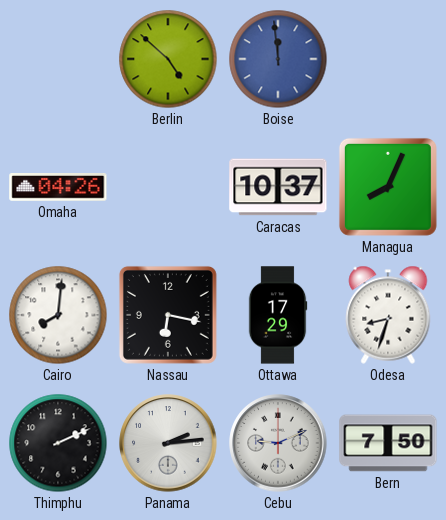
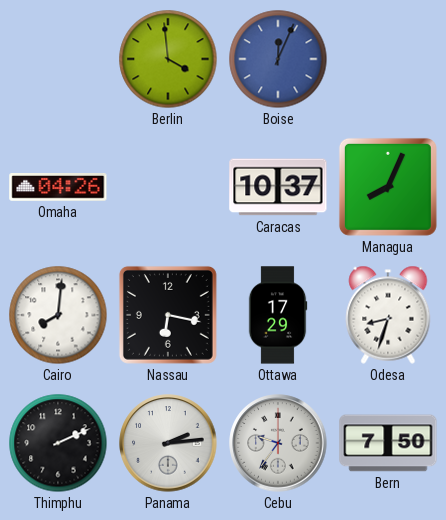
Berlin: 4:52 -> 3:59
Boise: 11:59 -> 12:04
Cebu: 9:11 -> 9:36
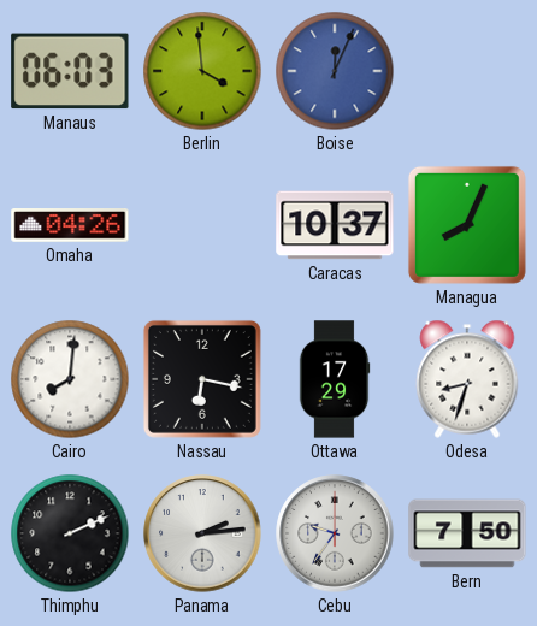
Manaus: none -> 06:03
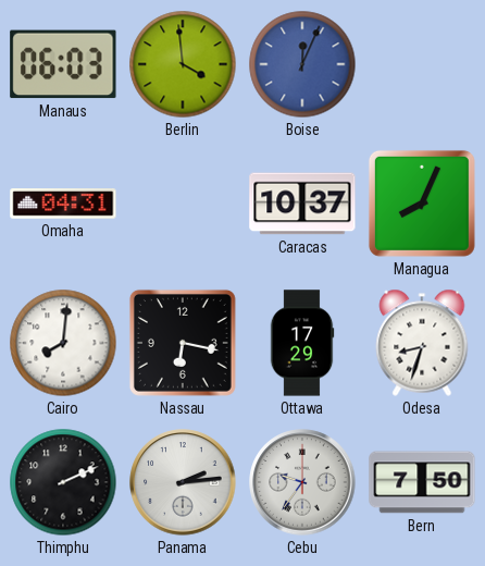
Omaha: 04:26 -> 04:31
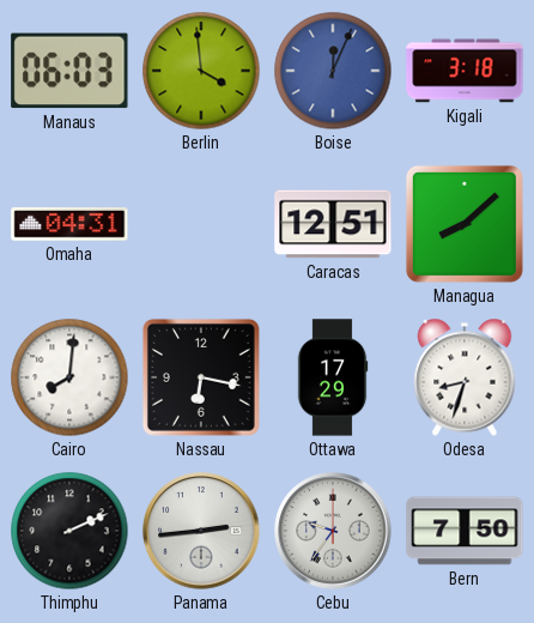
Kigali: none -> 3:18
Caracas: 10:37 -> 12:51
Managua: 8:04 -> 8:08
Panama: 2:14 -> 2:44
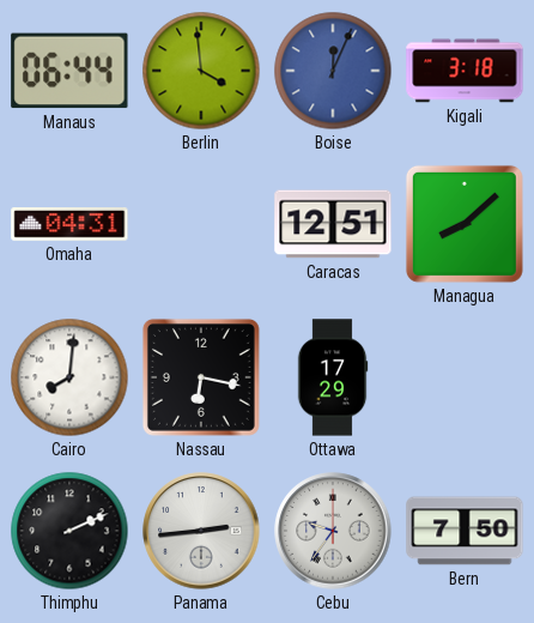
Manaus: 06:03 -> 06:44
Odesa: 8:33 -> none
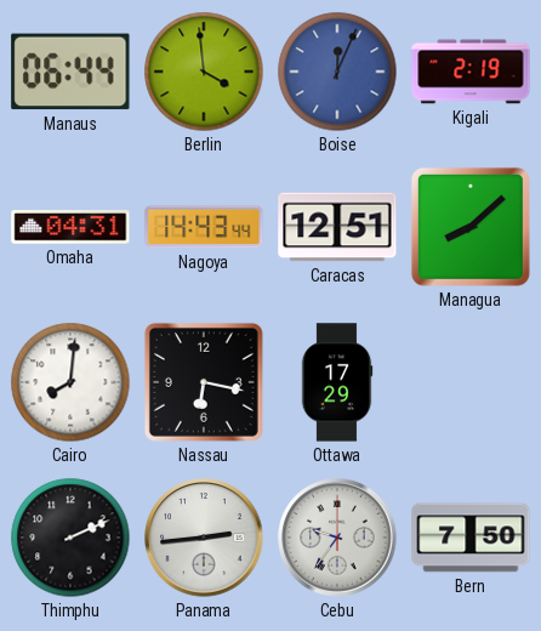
Kigali: 3:18 -> 2:19
Nagoya: none -> 14:43
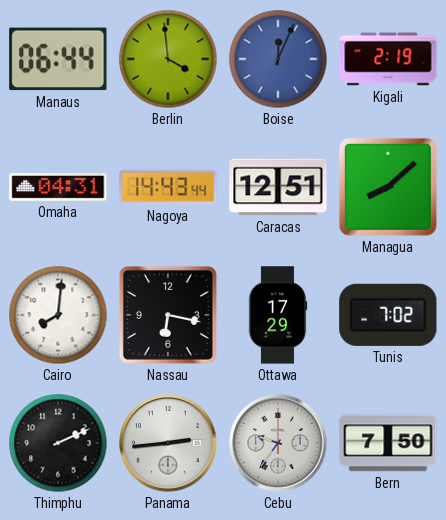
Tunis: none -> 7:02
